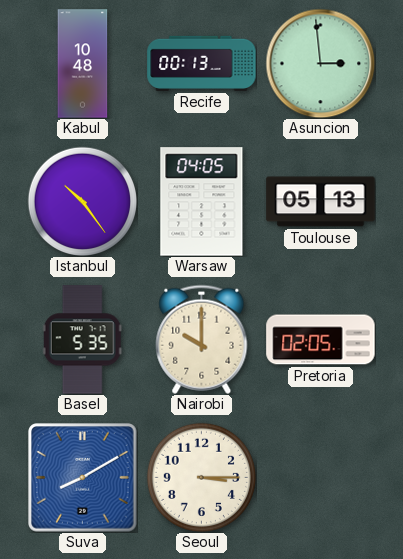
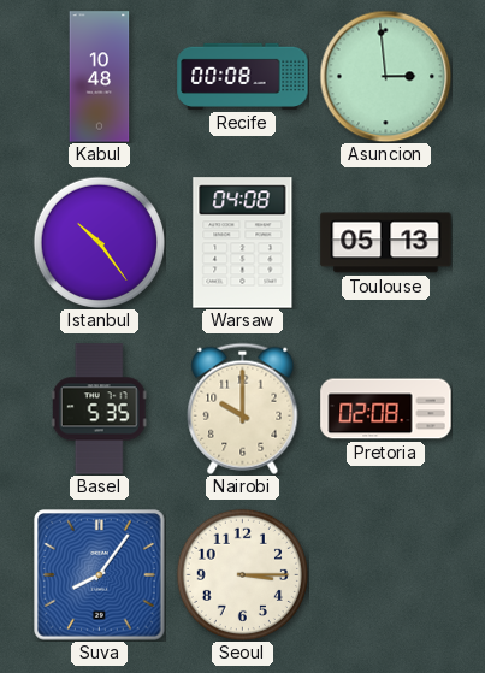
Recife: 00:13 -> 00:08
Warsaw: 04:05 -> 04:08
Pretoria: 02:05 -> 02:08
Suva: 8:10 -> 8:06
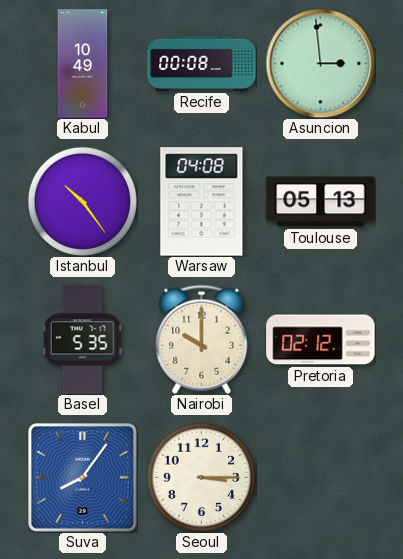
Kabul: 10:48 -> 10:49
Pretoria: 02:08 -> 02:12
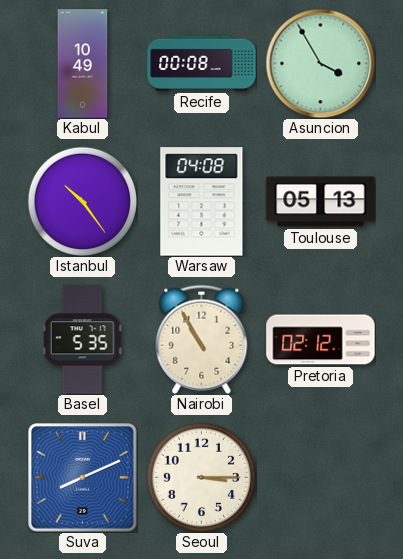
Asuncion: 2:59 -> 3:55
Nairobi: 10:00 -> 10:55
Suva: 8:06 -> 8:11
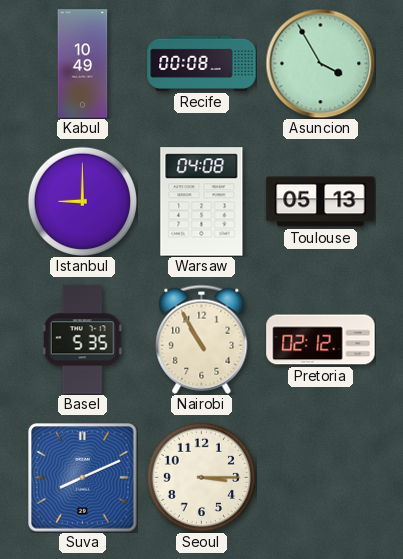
Istanbul: 10:24 -> 9:00
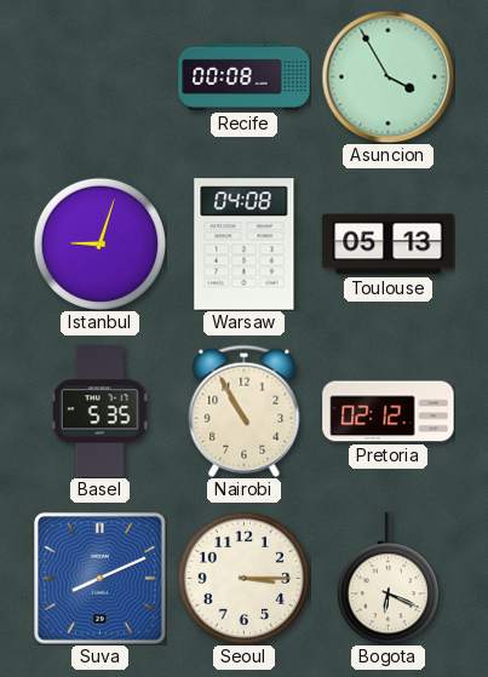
Kabul: 10:49 -> none
Istanbul: 9:00 -> 9:03
Bogota: none -> 6:19
